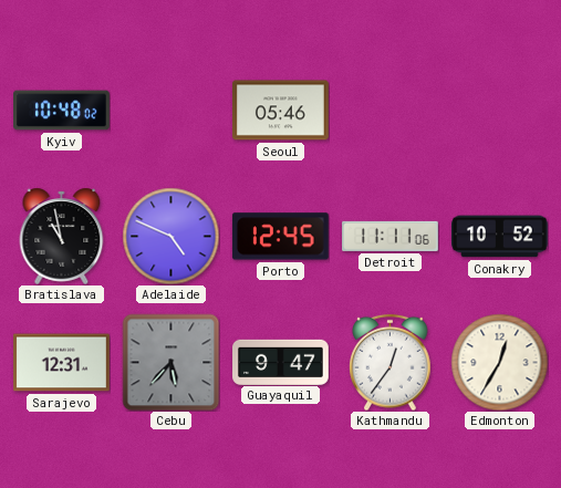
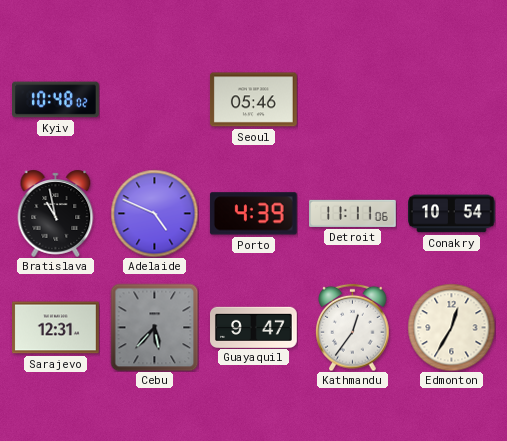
Porto: 12:45 -> 4:39
Conakry: 10:52 -> 10:54
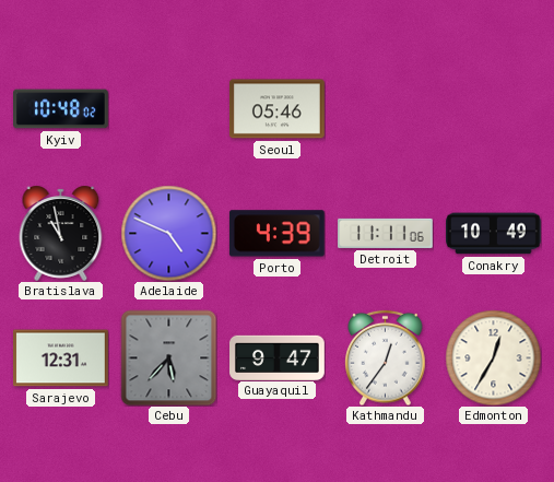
Conakry: 10:54 -> 10:49
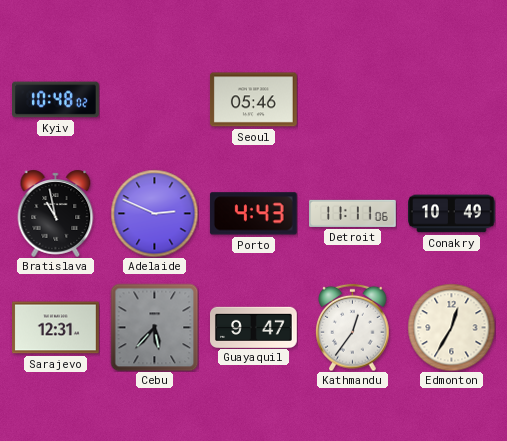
Adelaide: 4:49 -> 2:49
Porto: 4:39 -> 4:43
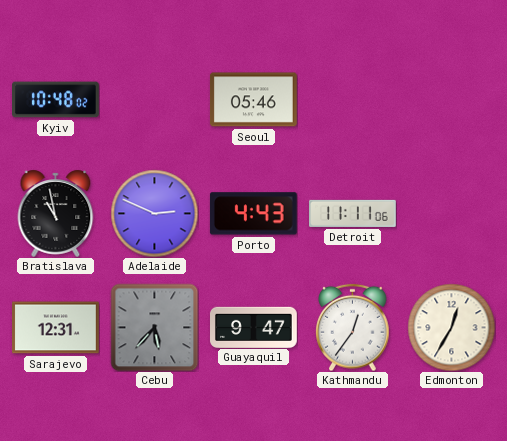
Conakry: 10:49 -> none
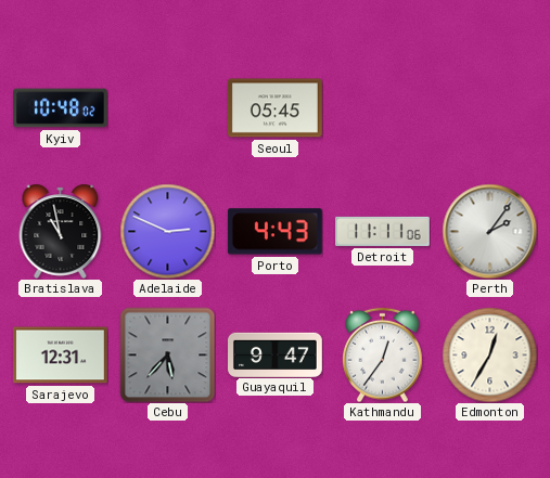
Seoul: 05:46 -> 05:45
Perth: none -> 2:06
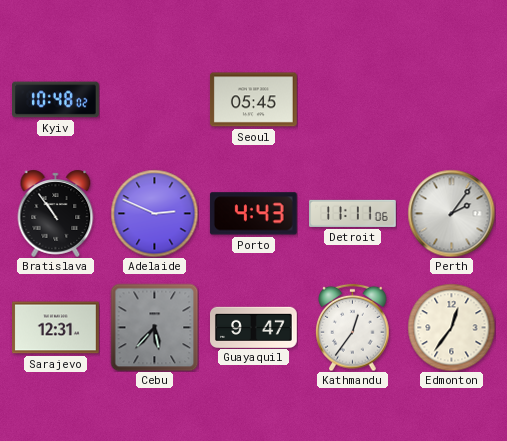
Bratislava: 10:58 -> 10:54
Edmonton: 12:35 -> 12:36
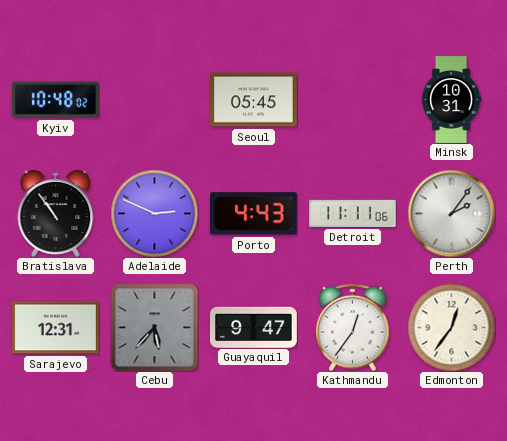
Minsk: none -> 10:31
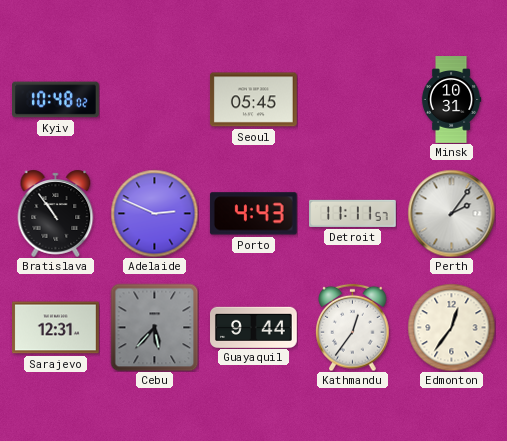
Detroit: 11:11:06 -> 11:11:57
Guayaquil: 9:47 -> 9:44
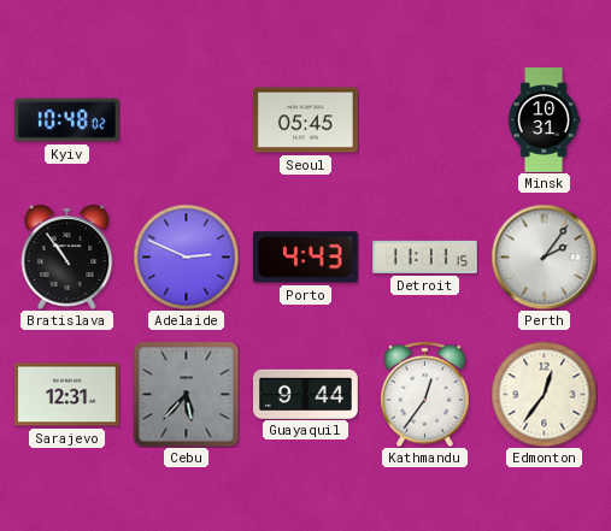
Detroit: 11:11:57 -> 11:11:15
